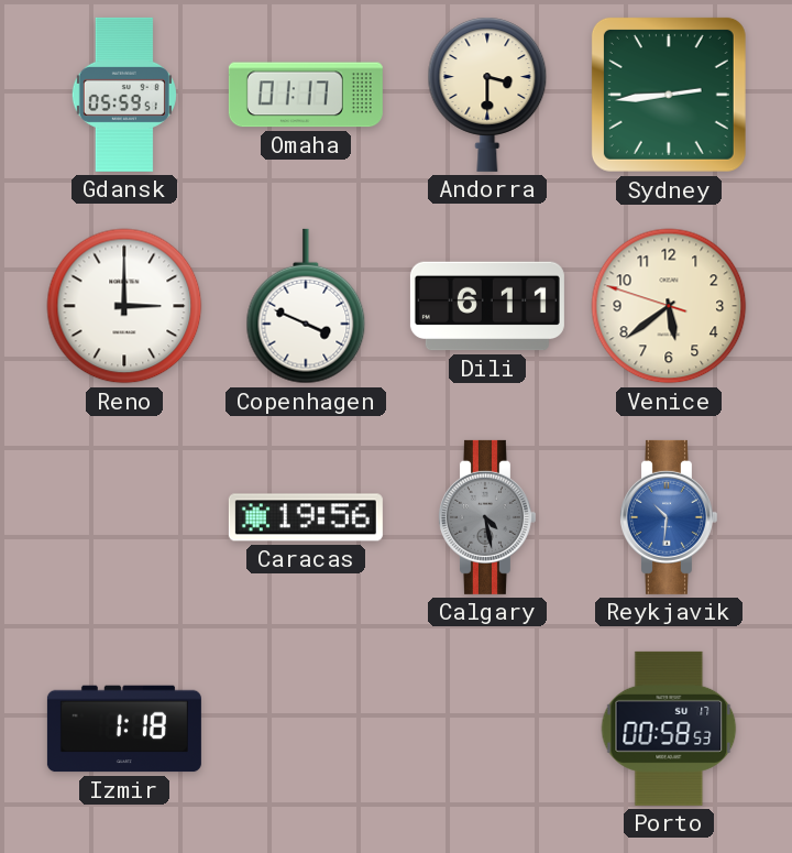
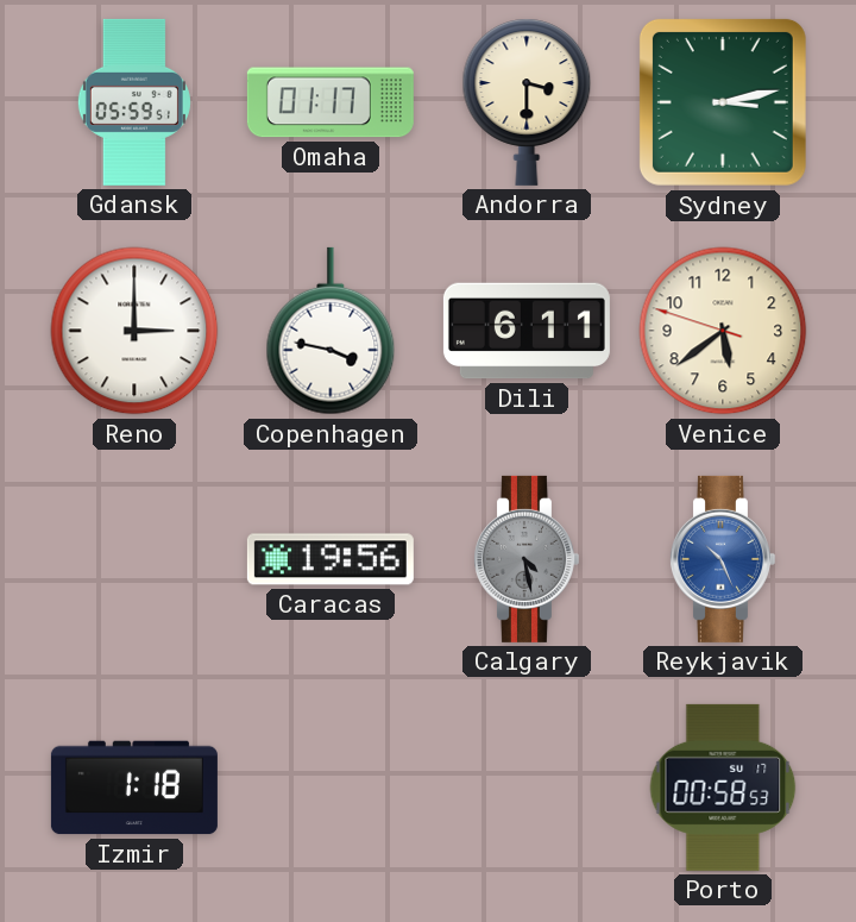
Sydney: 2:44 -> 3:13
Copenhagen: 3:49 -> 3:47
Reykjavik: 10:31 -> 10:26
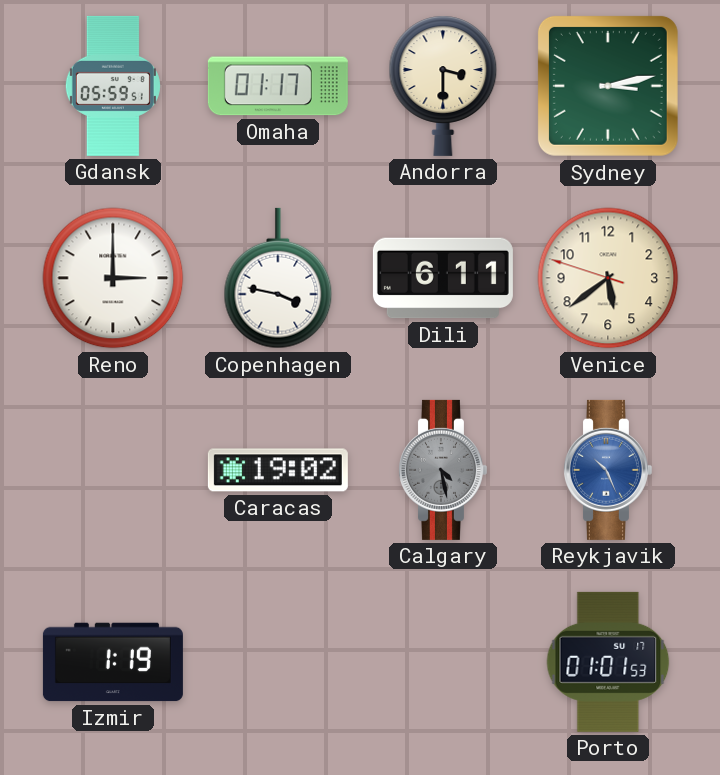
Caracas: 19:56 -> 19:02
Izmir: 1:18 -> 1:19
Porto: 00:58 -> 01:01
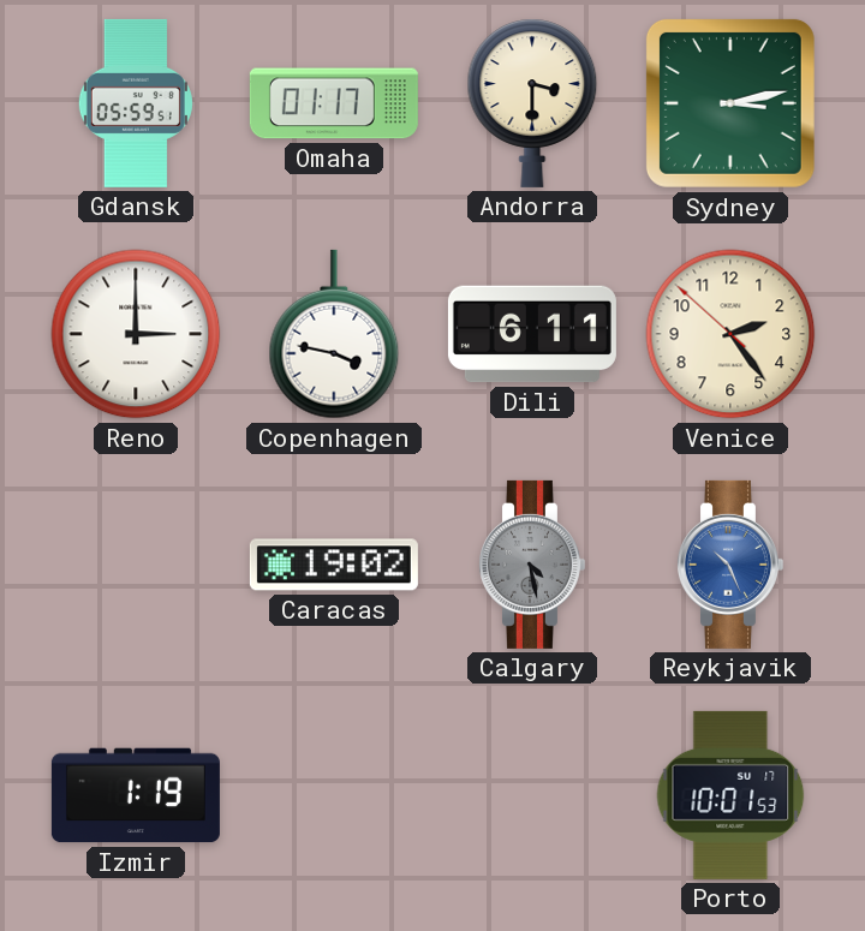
Venice: 5:38 -> 2:23
Porto: 01:01 -> 10:01
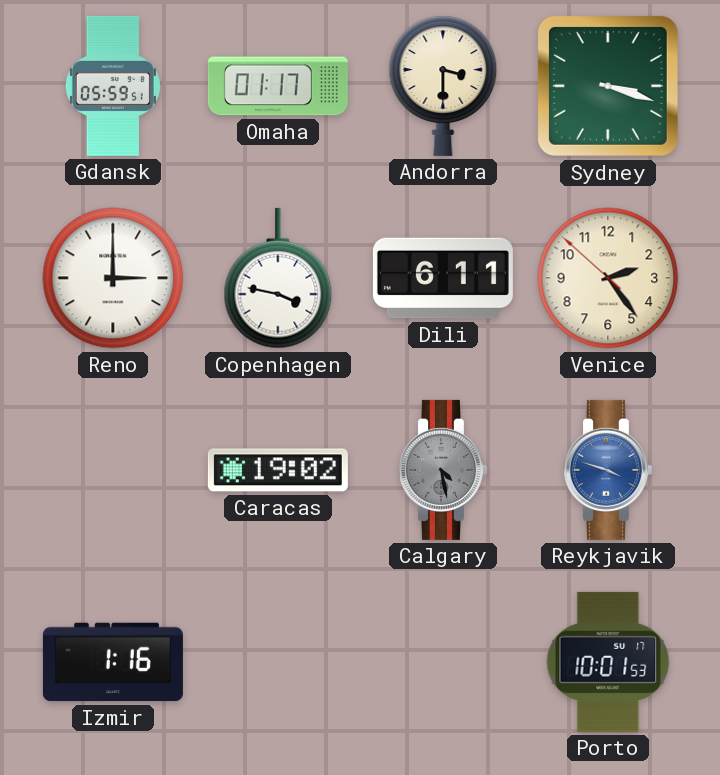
Sydney: 3:13 -> 3:18
Reykjavik: 10:26 -> 3:48
Izmir: 1:19 -> 1:16
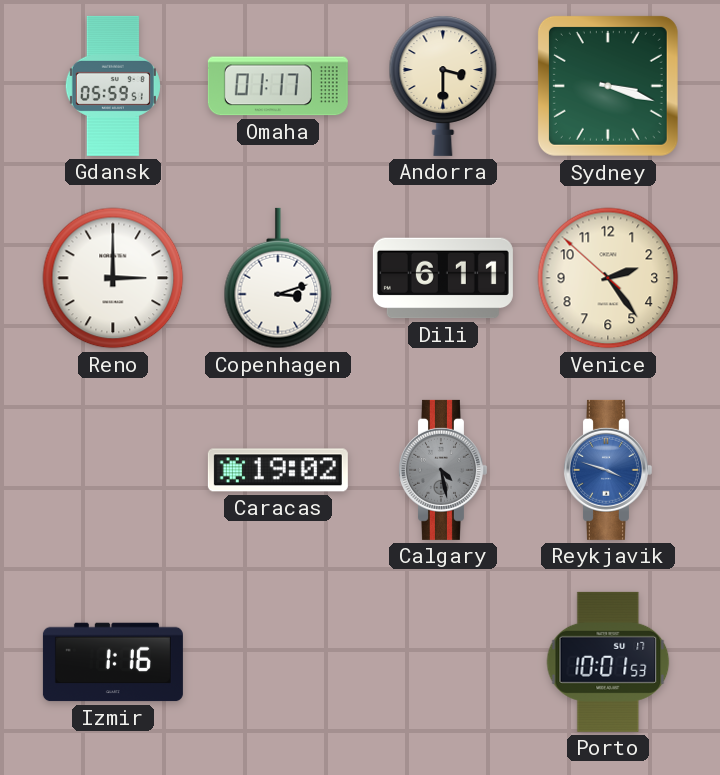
Copenhagen: 3:47 -> 3:12
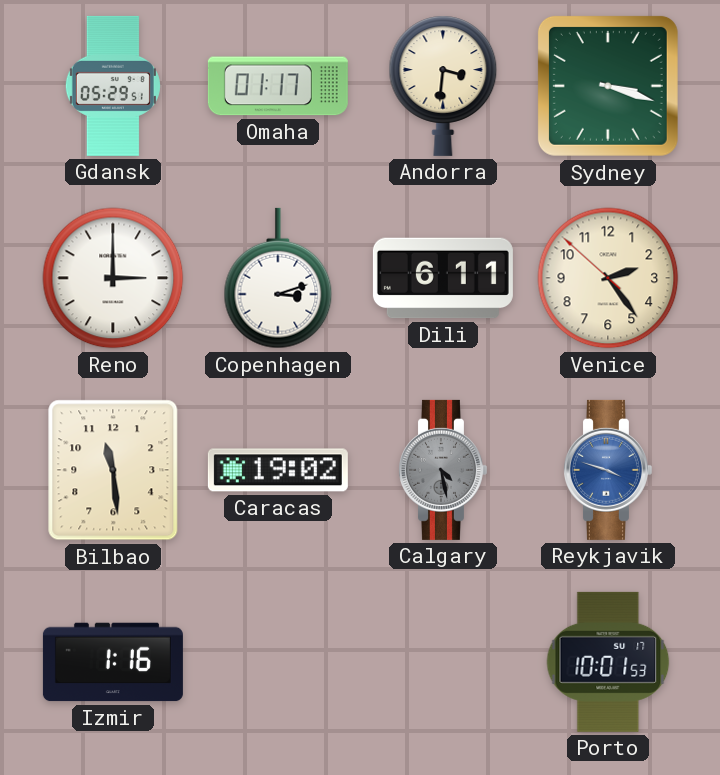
Gdansk: 05:59 -> 05:29
Andorra: 3:30 -> 3:31
Bilbao: none -> 11:29
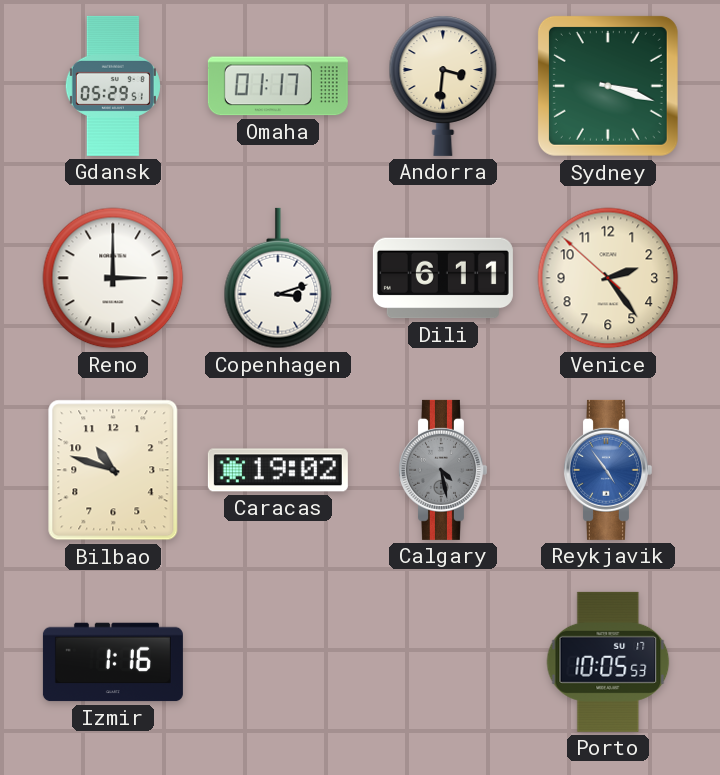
Bilbao: 11:29 -> 10:48
Reykjavik: 3:48 -> 4:54
Porto: 10:01 -> 10:05
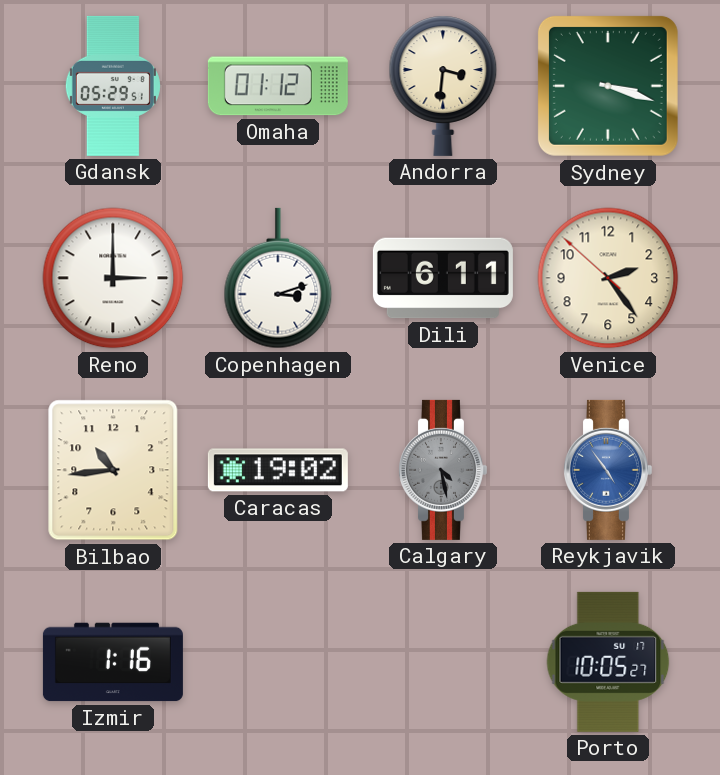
Omaha: 01:17 -> 01:12
Bilbao: 10:48 -> 10:44
Porto: 10:05:53 -> 10:05:27
